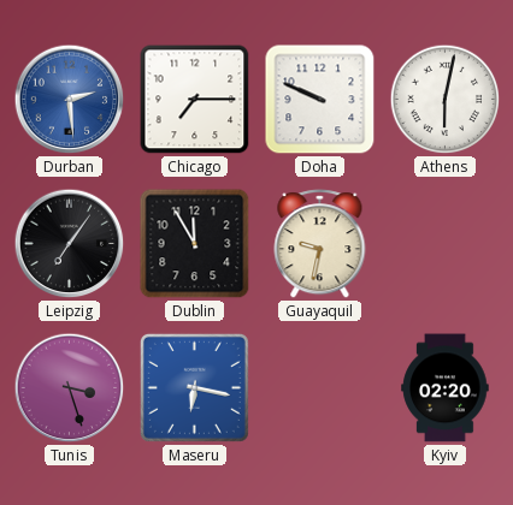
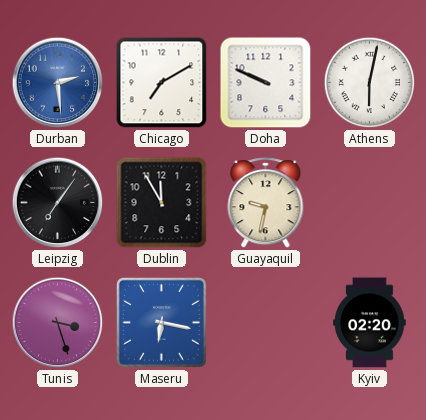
Chicago: 7:15 -> 7:10
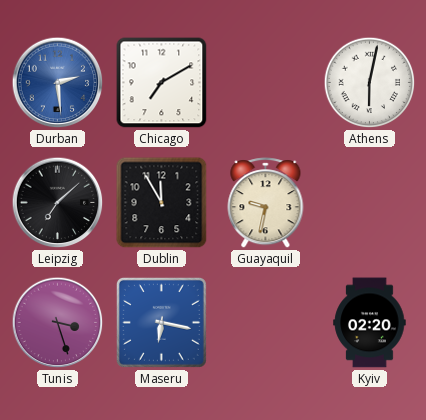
Doha: 9:49 -> none
Leipzig: 7:06 -> 7:08
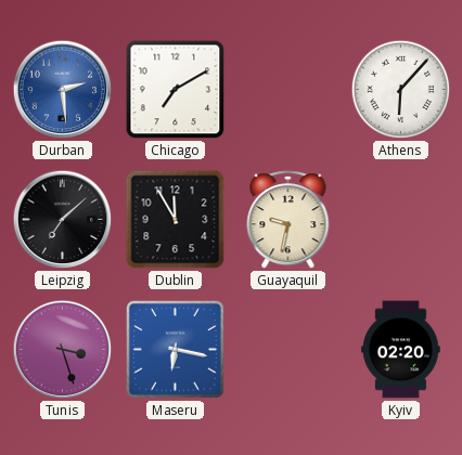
Athens: 6:02 -> 6:07
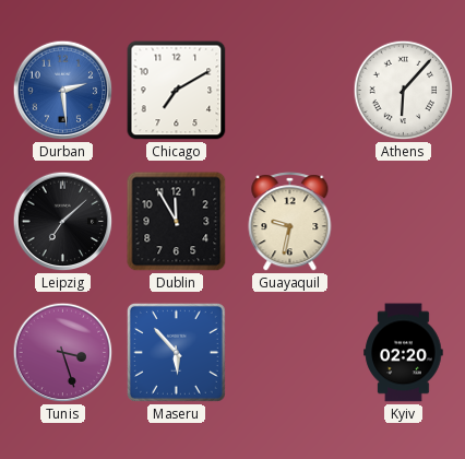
Maseru: 6:17 -> 5:53
